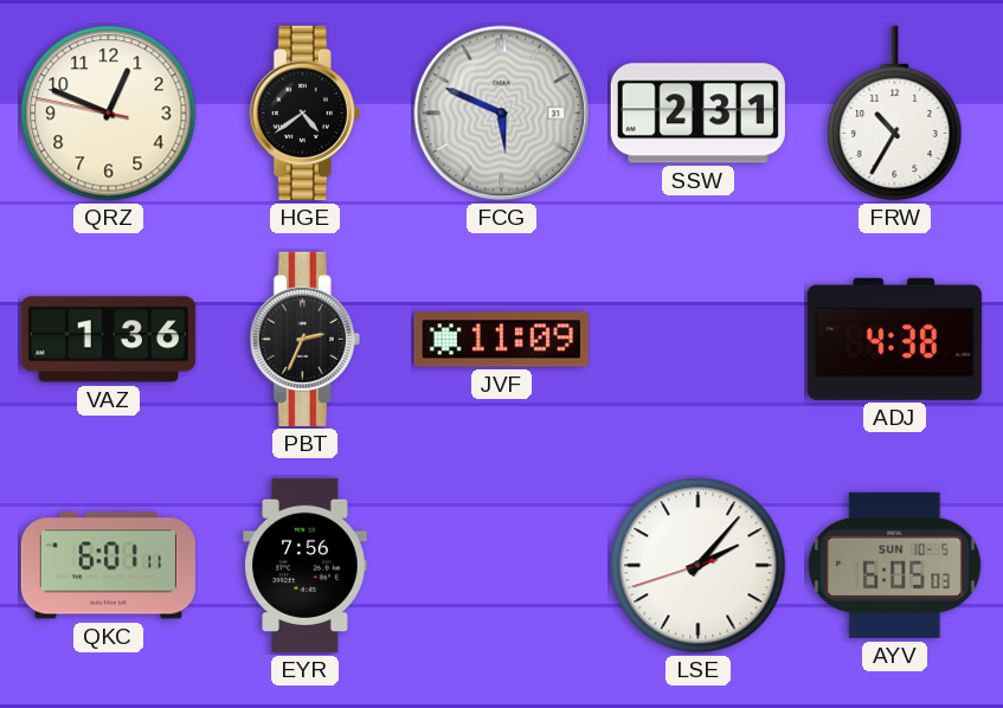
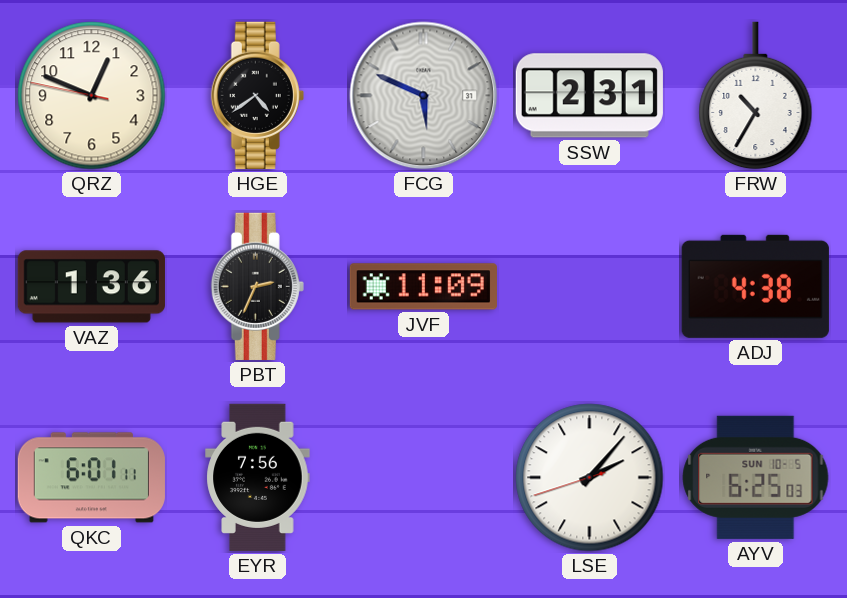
AYV: 6:05 -> 6:25
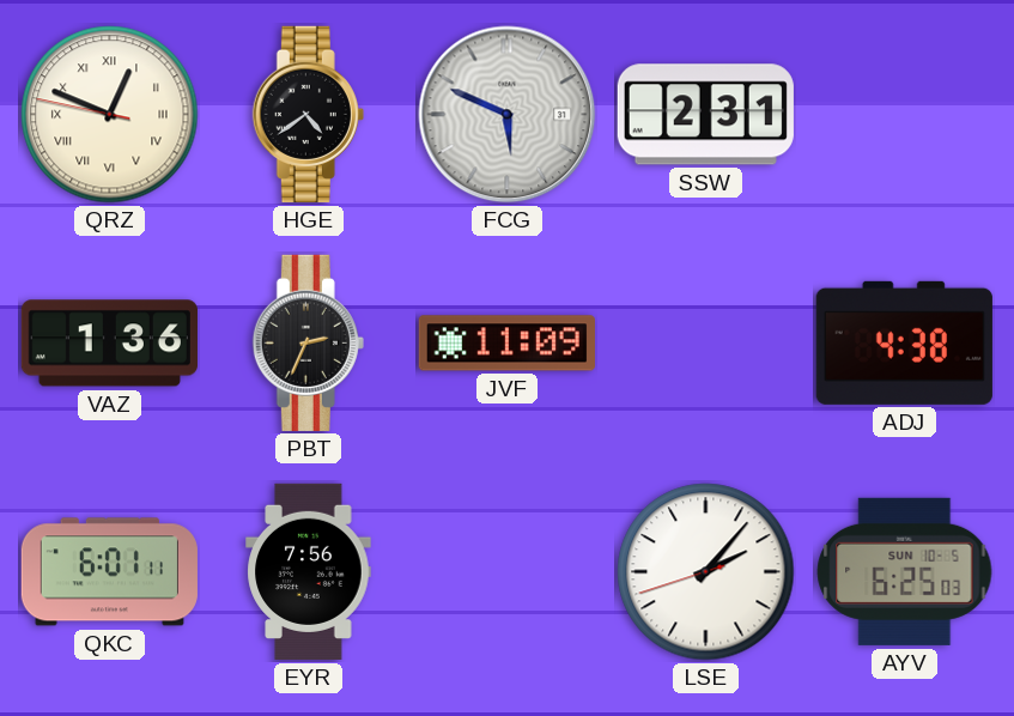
QRZ numerals: Arabic -> Roman
FRW: 10:35 -> none
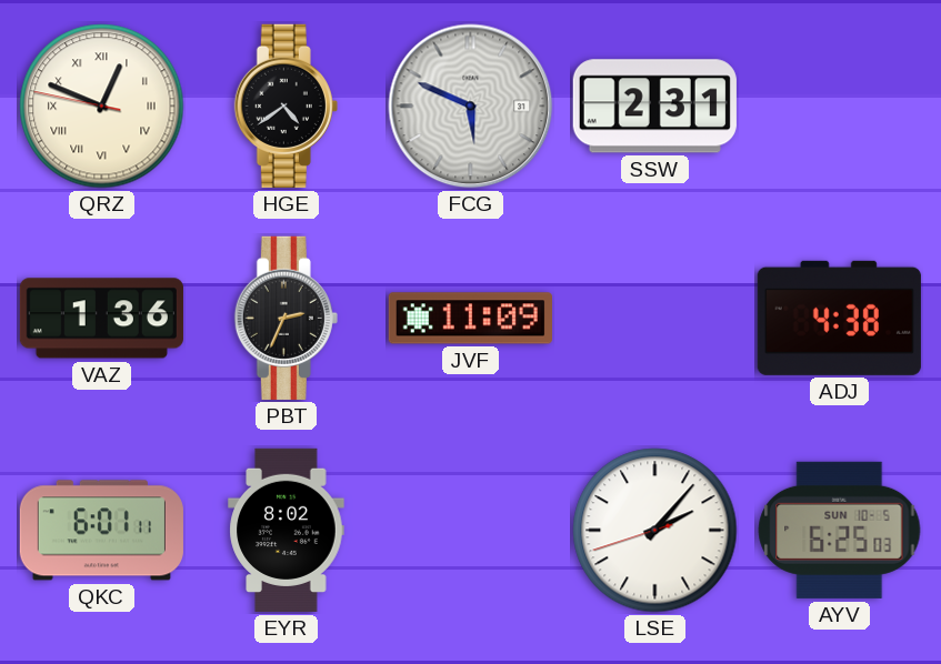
EYR: 7:56 -> 8:02
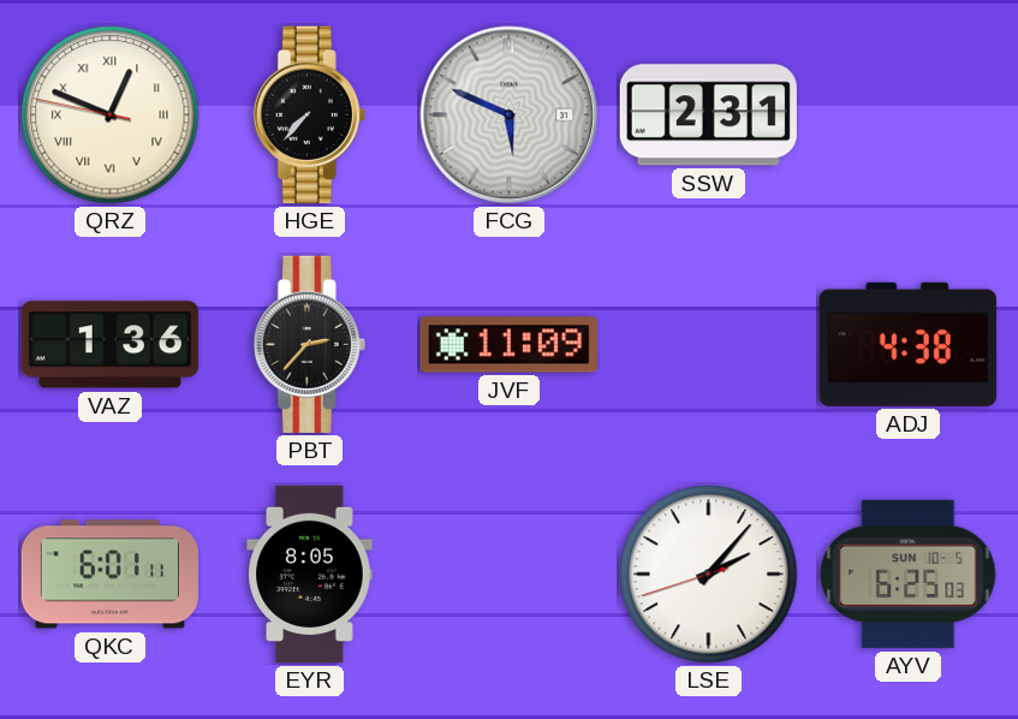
HGE: 4:39 -> 7:37
PBT: 2:34 -> 2:37
EYR: 8:02 -> 8:05
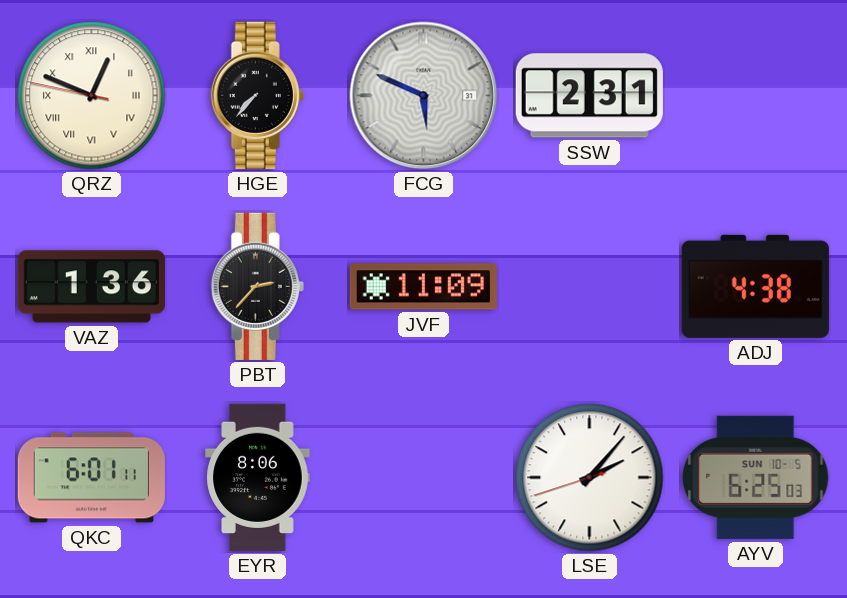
EYR: 8:05 -> 8:06
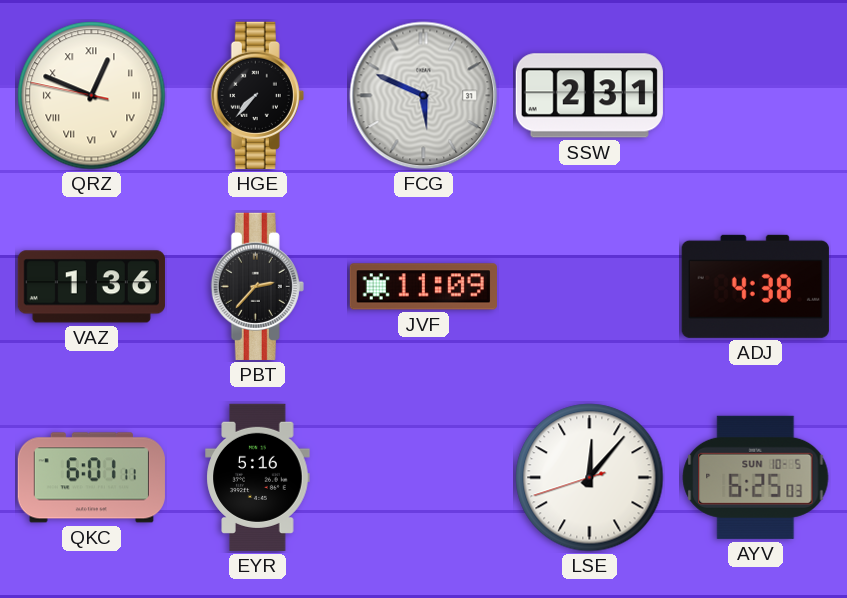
EYR: 8:06 -> 5:16
LSE: 2:06 -> 12:06
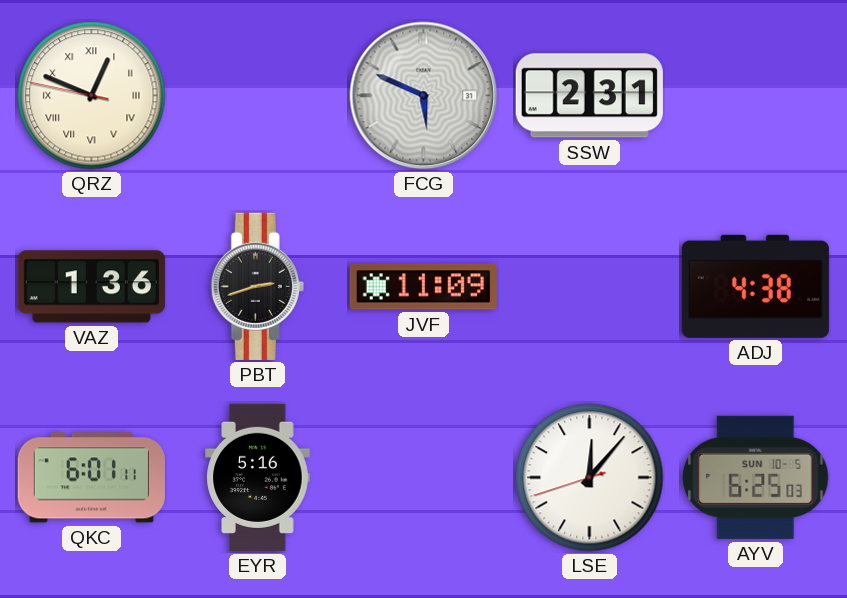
HGE: 7:37 -> none
PBT: 2:37 -> 2:42
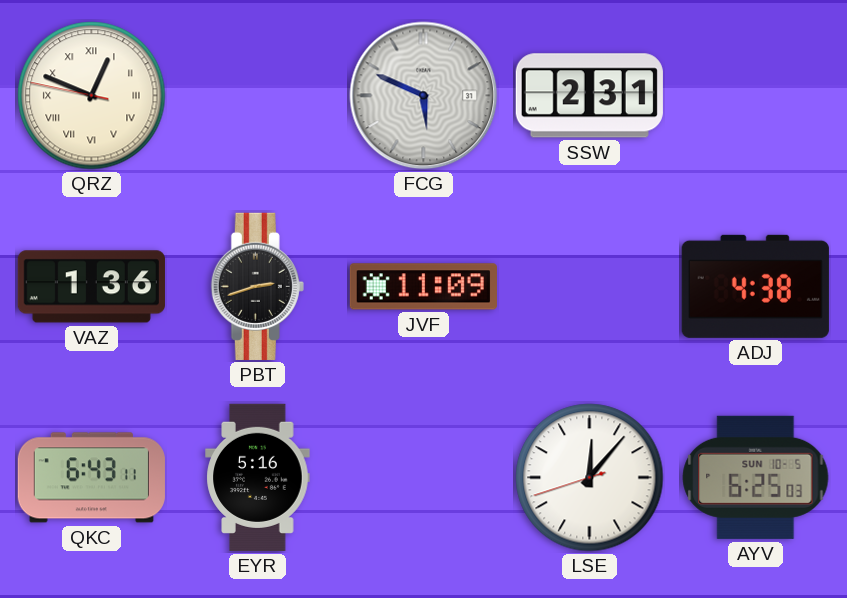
QKC: 6:01 -> 6:43
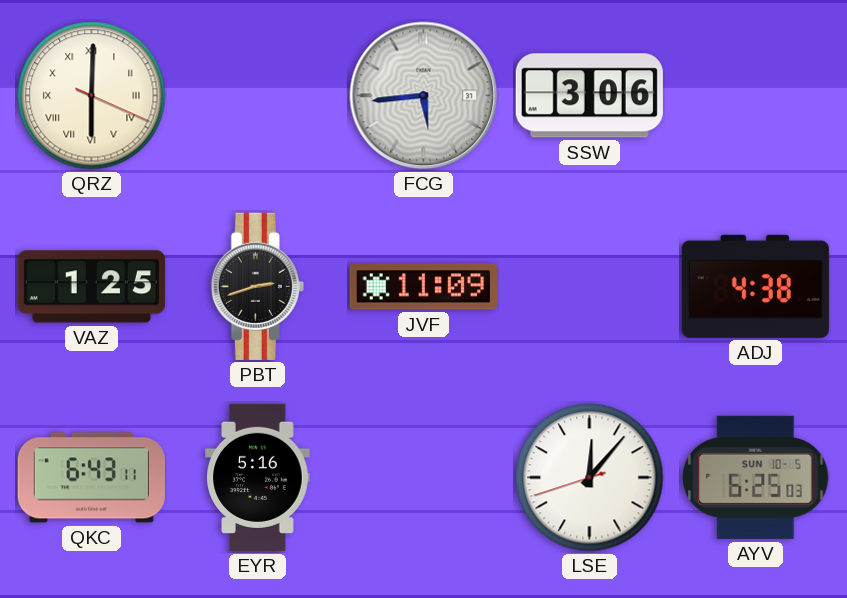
QRZ: 12:48 -> 6:00
FCG: 5:49 -> 5:44
SSW: 2:31 -> 3:06
VAZ: 1:36 -> 1:25
